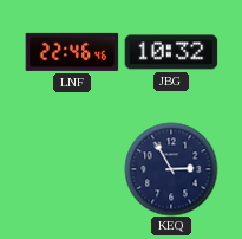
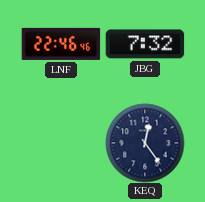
JBG: 10:32 -> 7:32
KEQ: 2:55 -> 12:24
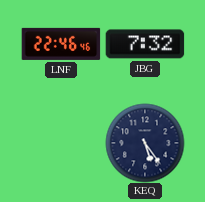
KEQ: 12:24 -> 5:24
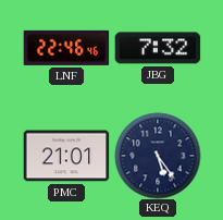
PMC: none -> 21:01
